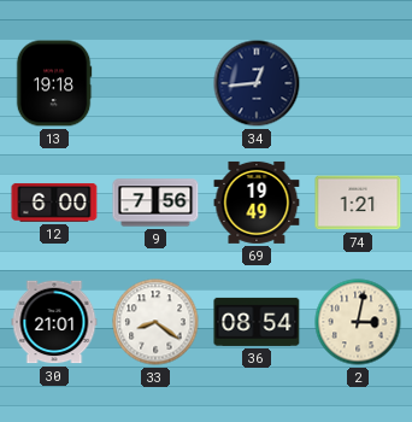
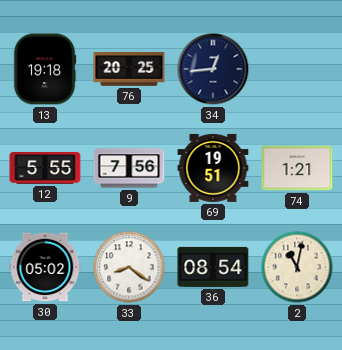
76: none -> 20:25
12: 6:00 -> 5:55
69: 19:49 -> 19:51
30: 21:01 -> 05:02
2: 3:02 -> 11:02
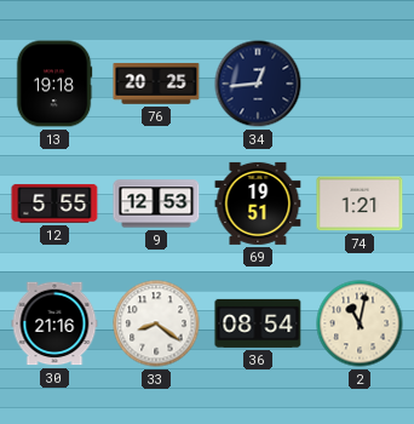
9: 7:56 -> 12:53
30: 05:02 -> 21:16
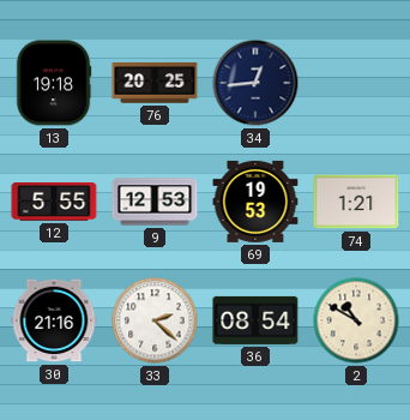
69: 19:51 -> 19:53
33: 8:21 -> 2:22
2: 11:02 -> 10:50
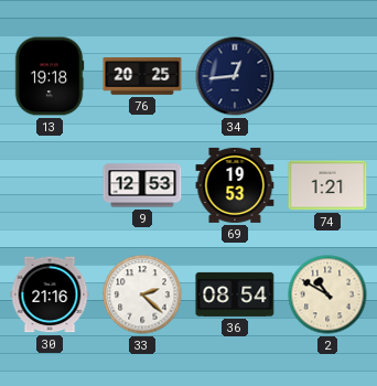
12: 5:55 -> none
